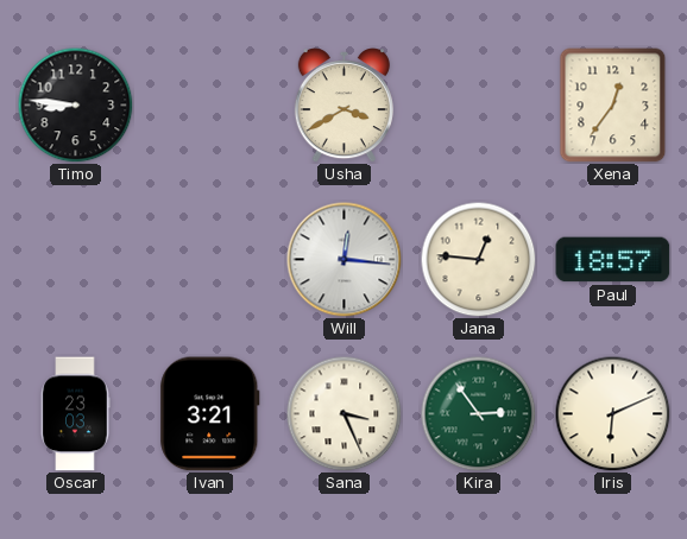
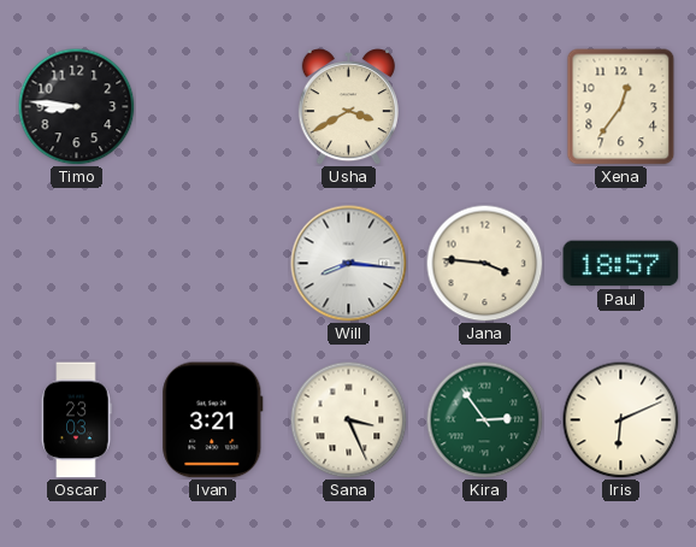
Will: 12:16 -> 8:16
Jana: 12:46 -> 3:46
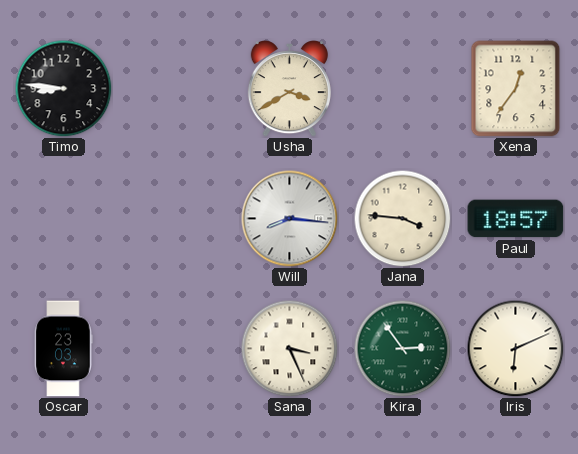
Ivan: 3:21 -> none
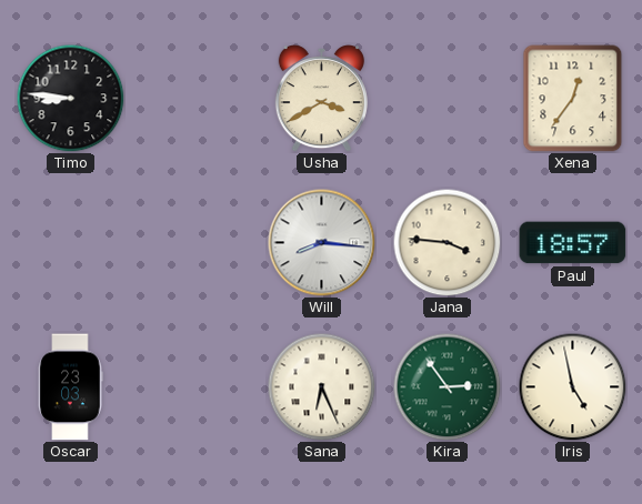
Sana: 3:26 -> 6:26
Iris: 6:11 -> 4:58
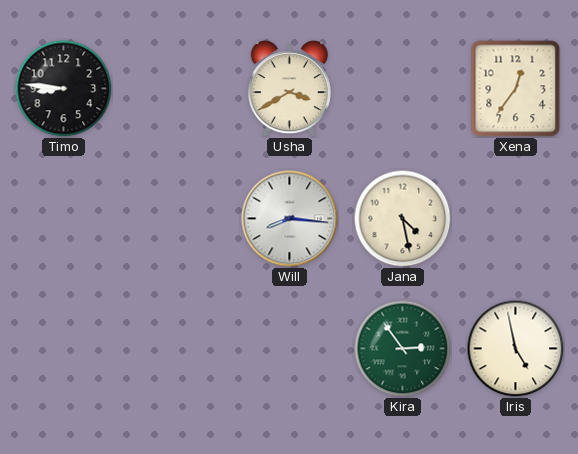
Jana: 3:46 -> 4:28
Paul: 18:57 -> none
Oscar: 23:03 -> none
Sana: 6:26 -> none
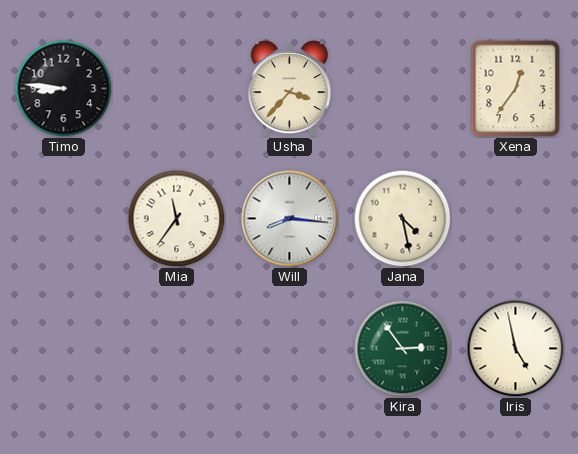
Usha: 3:40 -> 3:37
Mia: none -> 11:36
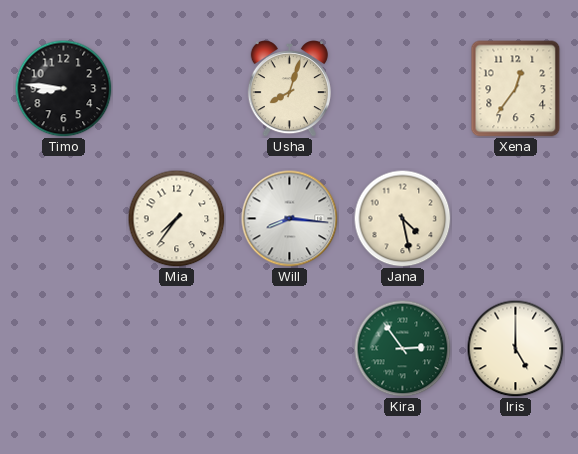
Usha: 3:37 -> 8:03
Mia: 11:36 -> 7:36
Iris: 4:58 -> 5:00
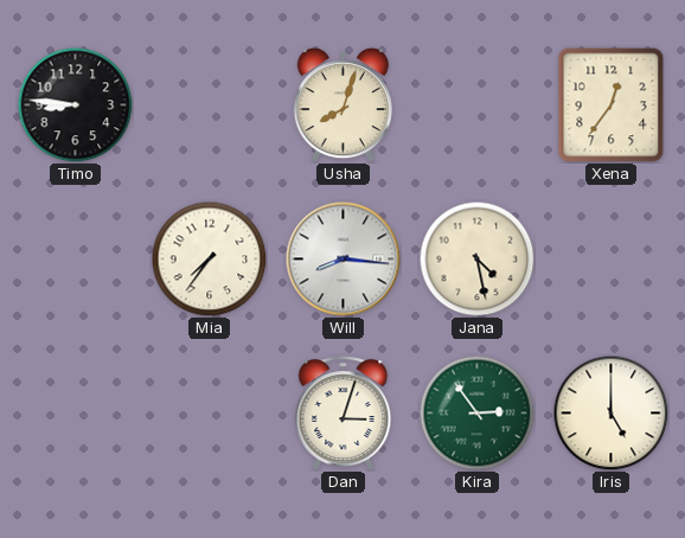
Dan: none -> 3:03
